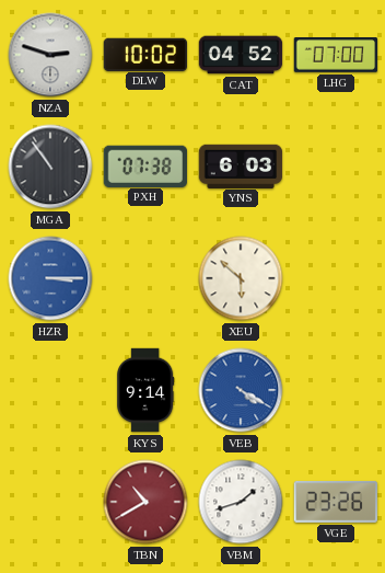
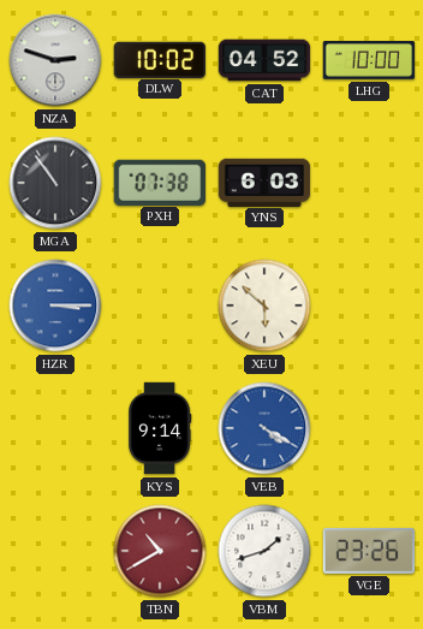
LHG: 07:00 -> 10:00
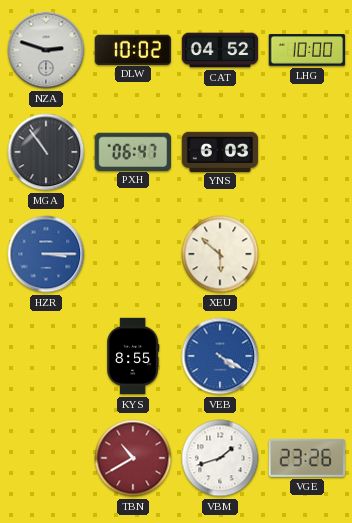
PXH: 07:38 -> 06:47
KYS: 9:14 -> 8:55
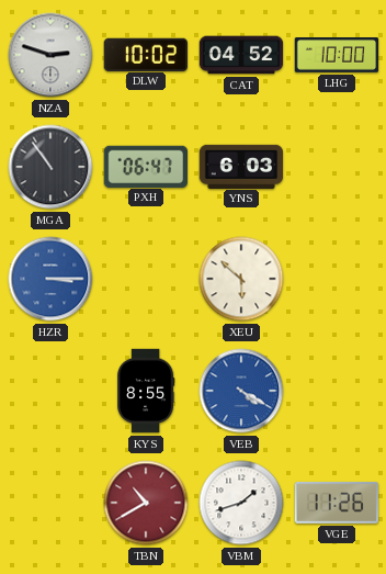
VGE: 23:26 -> 11:26
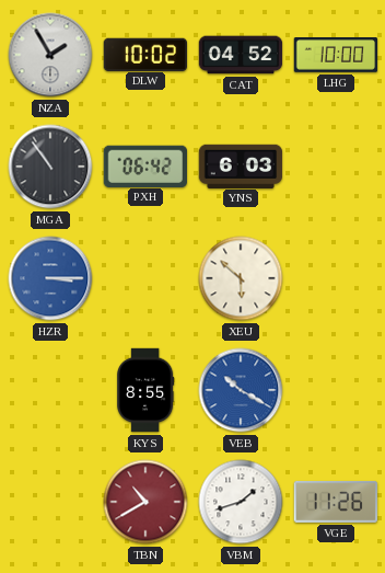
NZA: 2:48 -> 1:55
PXH: 06:47 -> 06:42
VEB: 4:20 -> 10:20
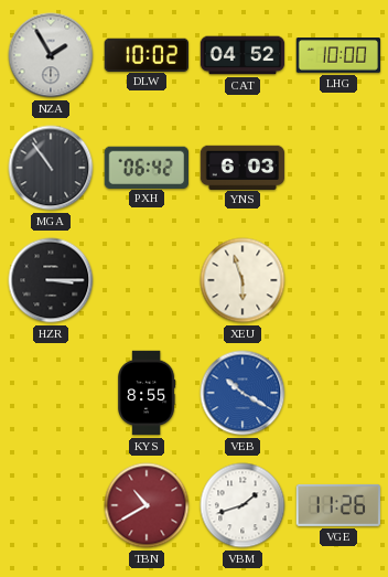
HZR dial: blue -> black
XEU: 5:52 -> 5:57
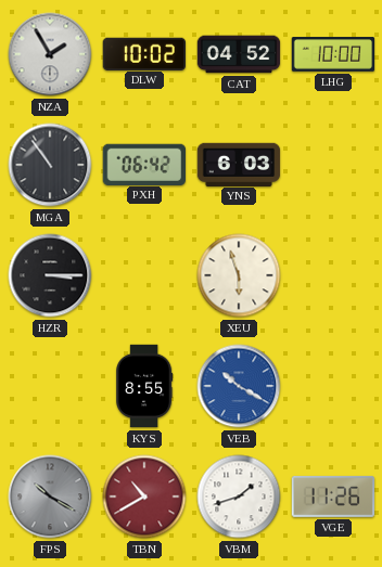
FPS: none -> 10:20
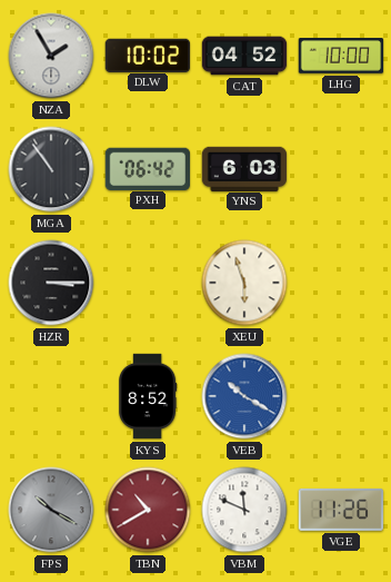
KYS: 8:55 -> 8:52
VBM: 1:42 -> 11:49
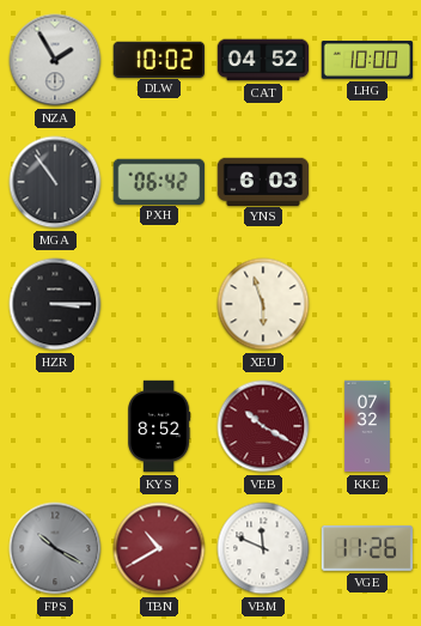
VEB dial: blue -> burgundy
KKE: none -> 07:32
